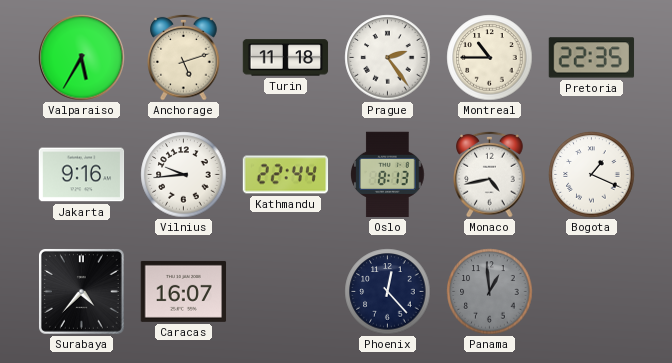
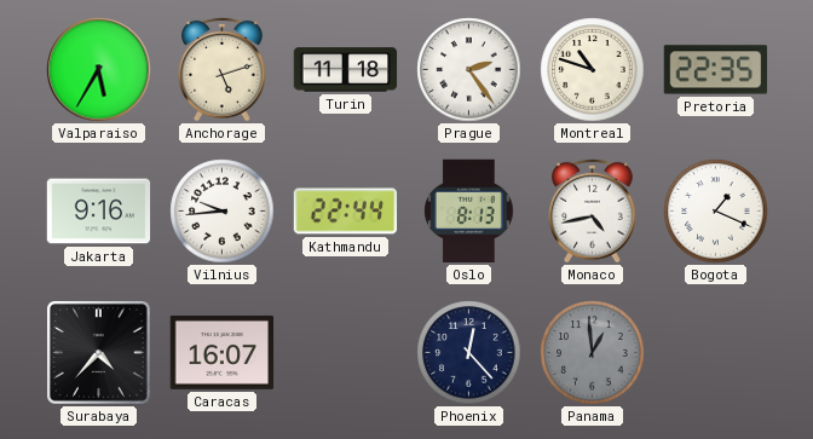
Montreal: 10:45 -> 10:48
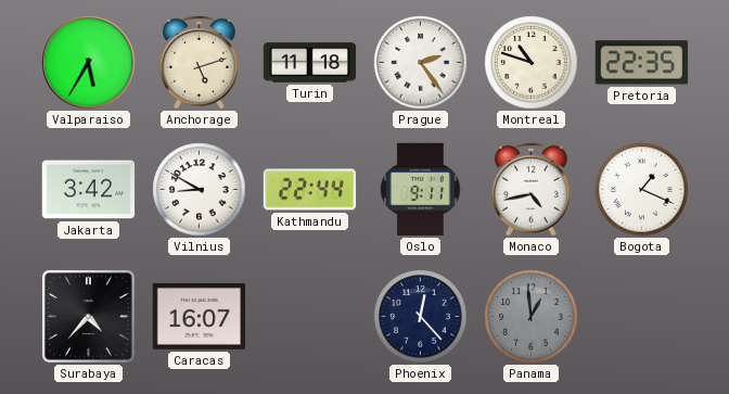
Jakarta: 9:16 -> 3:42
Vilnius: 9:44 -> 8:50
Oslo: 8:13 -> 9:11
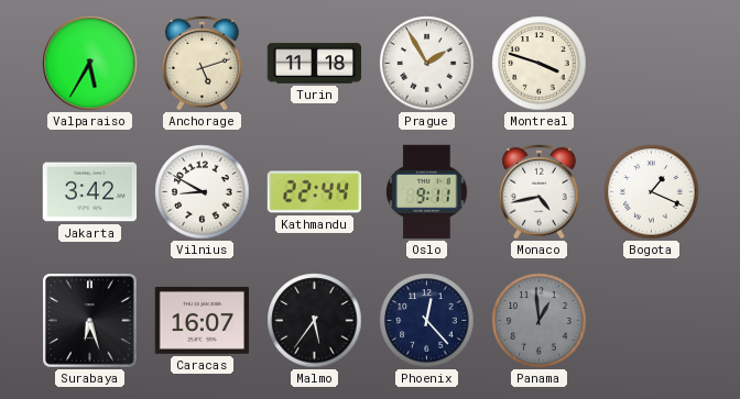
Prague: 2:24 -> 1:55
Montreal: 10:48 -> 3:48
Pretoria: 22:35 -> none
Surabaya: 4:37 -> 6:27
Malmo: none -> 5:36
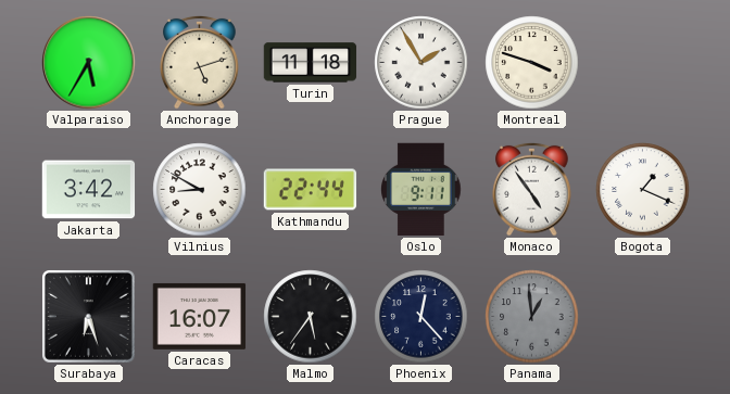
Monaco: 4:43 -> 4:54
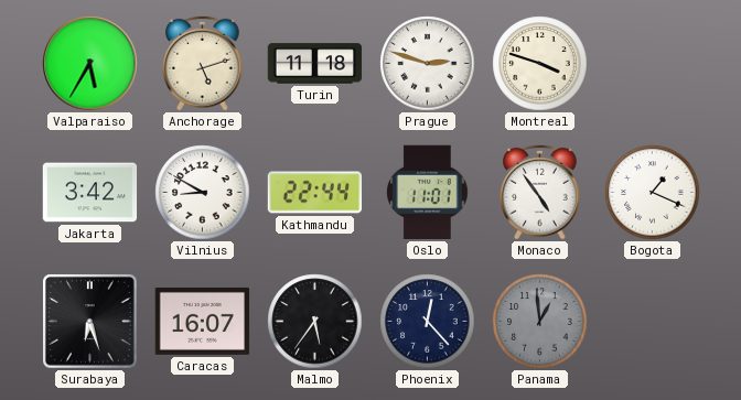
Prague: 1:55 -> 2:48
Oslo: 9:11 -> 11:01
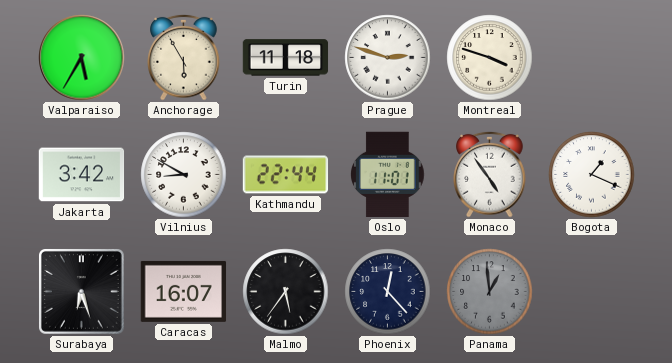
Anchorage: 5:12 -> 5:55
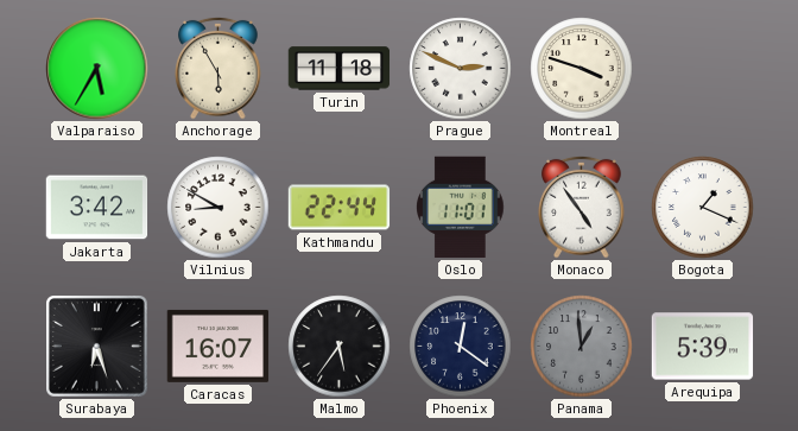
Prague: 2:48 -> 2:49
Phoenix: 12:23 -> 12:21
Arequipa: none -> 5:39
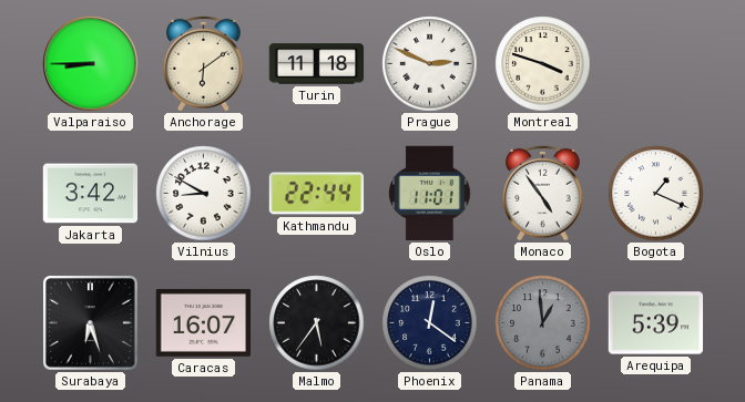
Valparaiso: 5:35 -> 8:45
Anchorage: 5:55 -> 6:09
